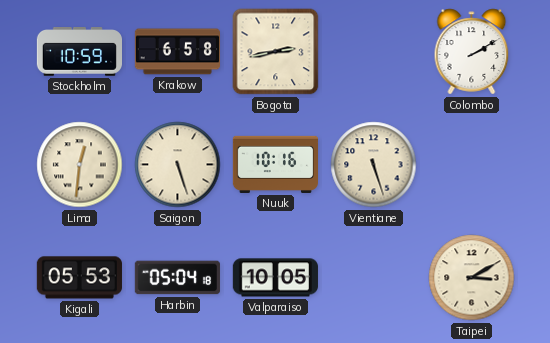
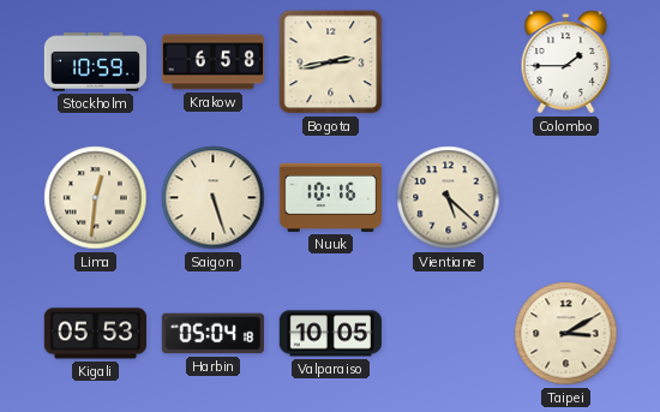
Colombo: 2:10 -> 1:45
Vientiane: 5:27 -> 5:22
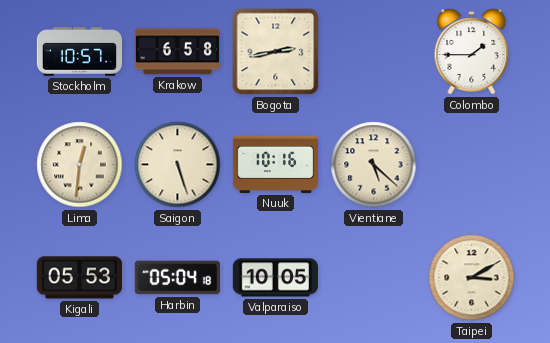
Stockholm: 10:59 -> 10:57
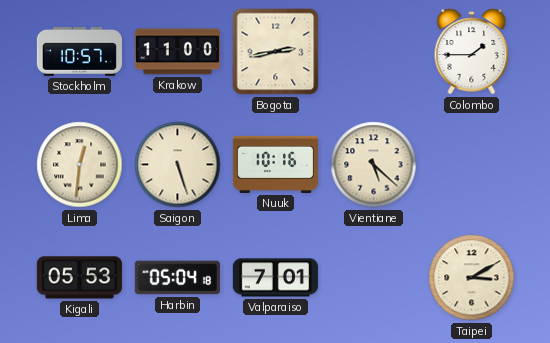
Krakow: 6:58 -> 11:00
Valparaiso: 10:05 -> 7:01
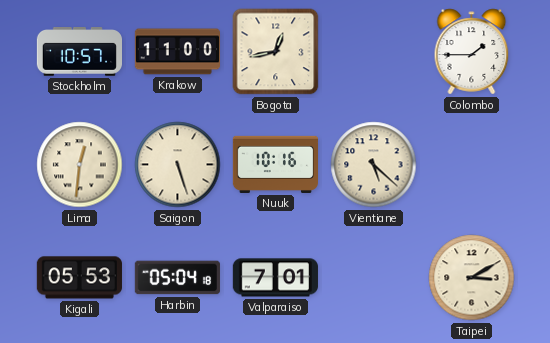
Bogota: 2:43 -> 12:43
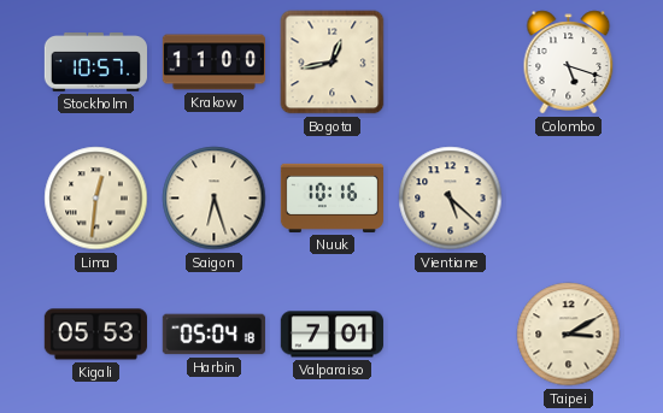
Colombo: 1:45 -> 5:18
Saigon: 5:27 -> 6:27
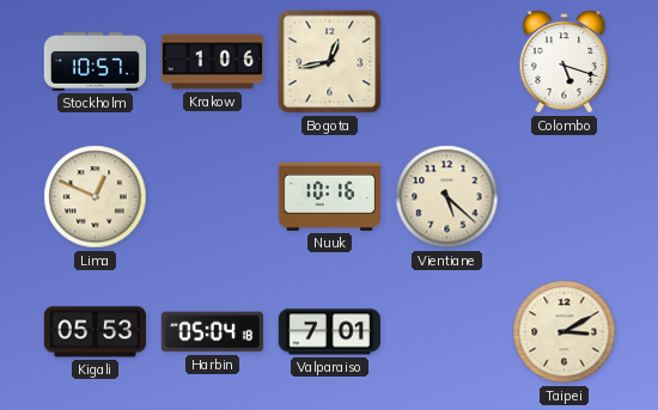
Krakow: 11:00 -> 1:06
Lima: 12:31 -> 12:49
Saigon: 6:27 -> none
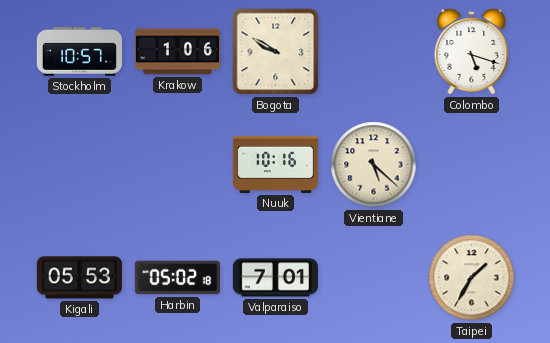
Bogota: 12:43 -> 9:50
Lima: 12:49 -> none
Harbin: 05:04 -> 05:02
Taipei: 3:10 -> 1:35
